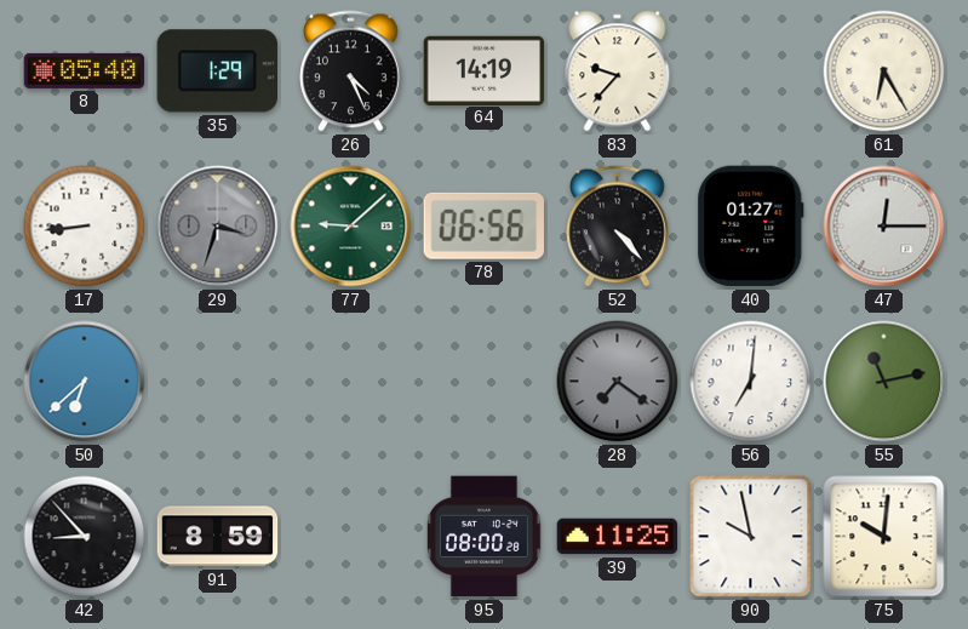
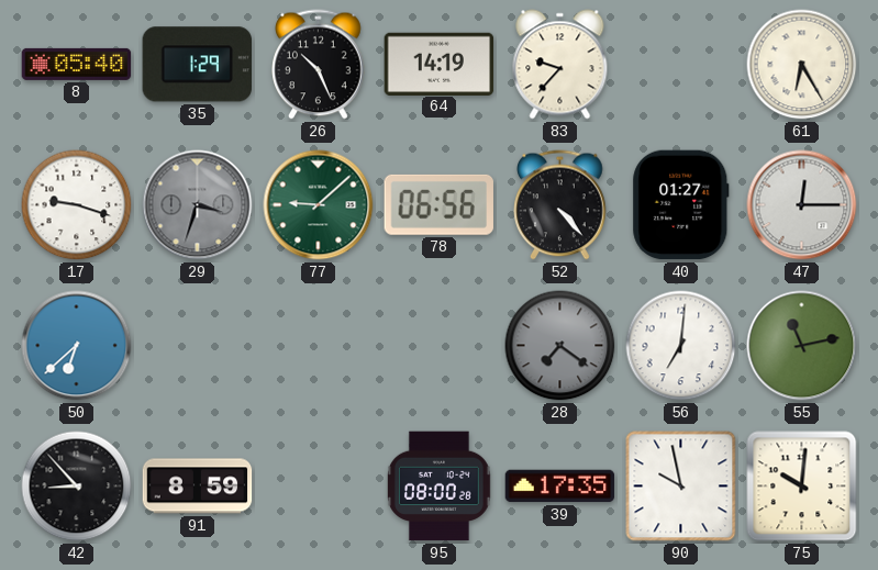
26: 4:26 -> 10:26
17: 8:44 -> 9:18
39: 11:25 -> 17:35
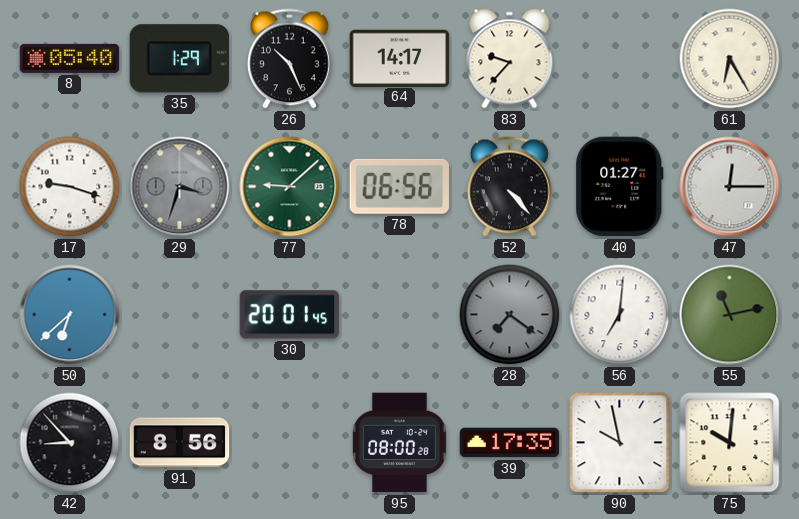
64: 14:19 -> 14:17
30: none -> 20:01
91: 8:59 -> 8:56
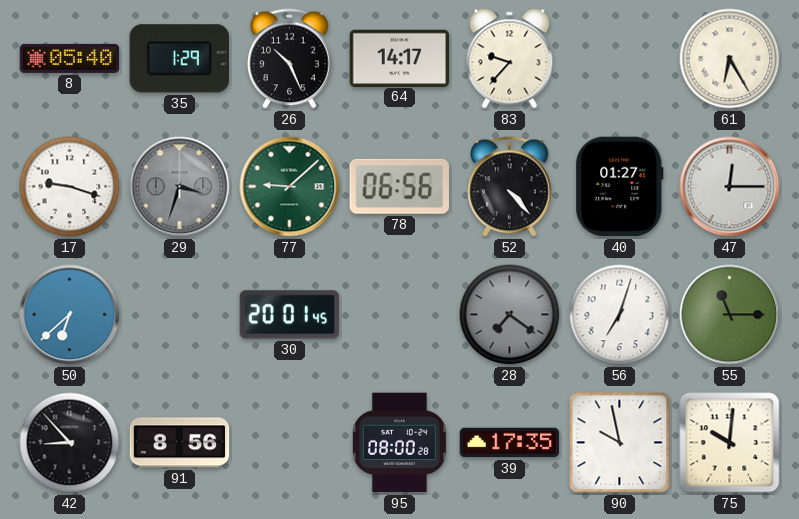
56: 7:01 -> 7:03
55: 11:13 -> 11:15
